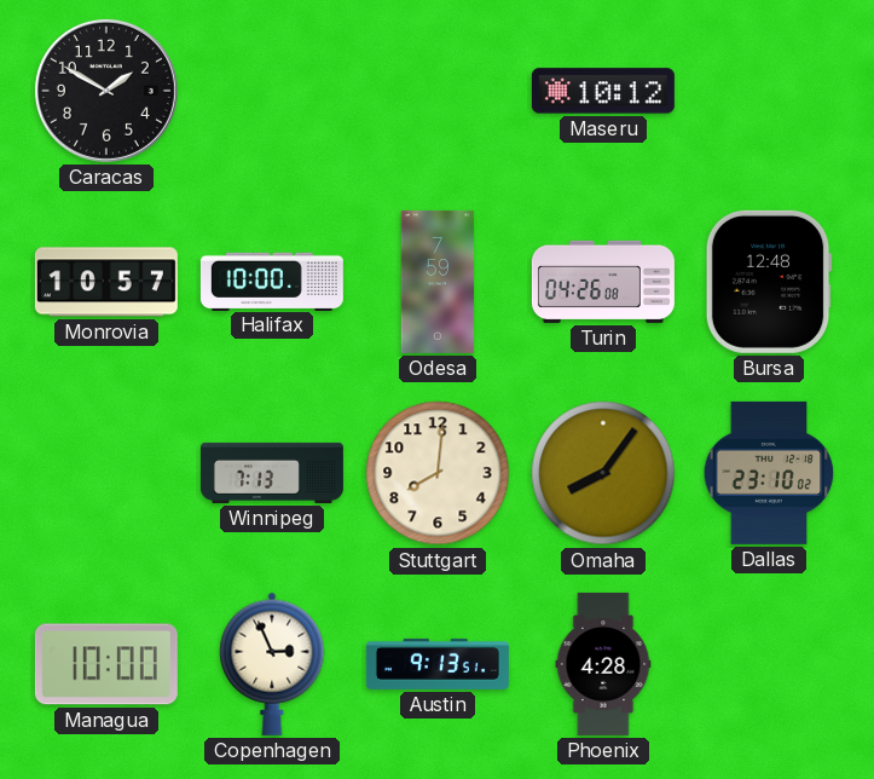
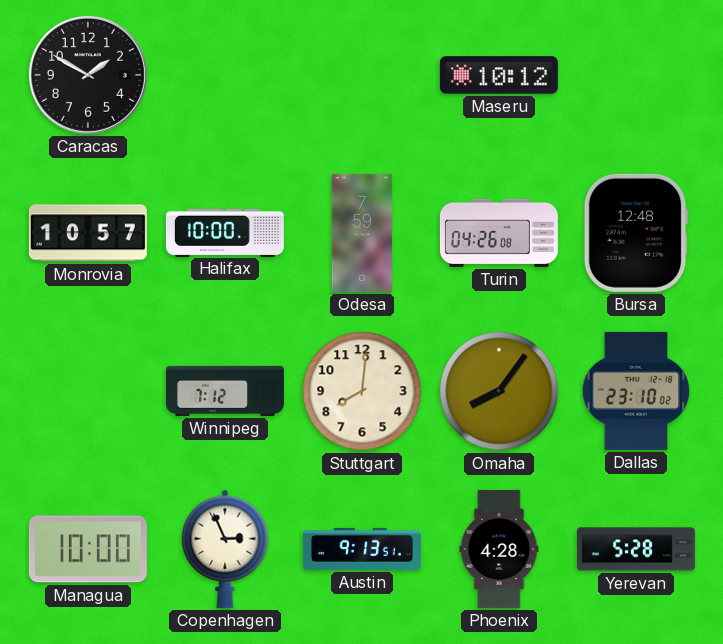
Winnipeg: 7:13 -> 7:12
Yerevan: none -> 5:28
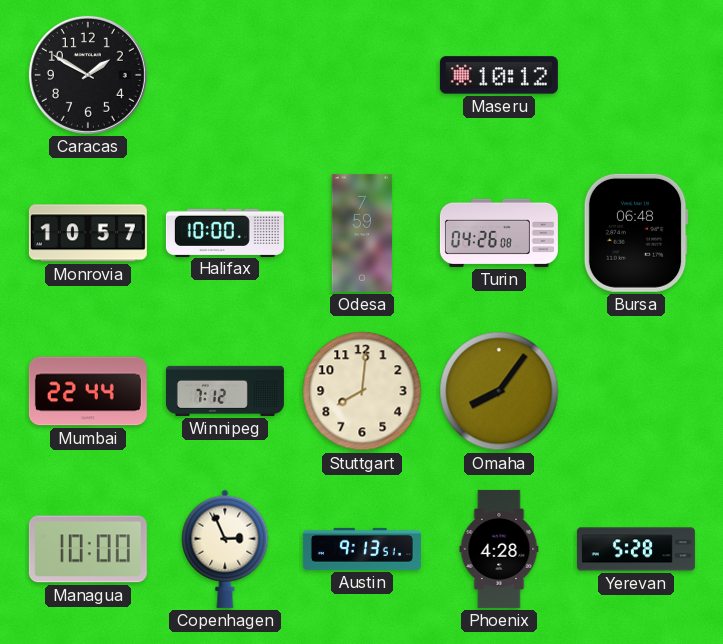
Bursa: 12:48 -> 06:48
Mumbai: none -> 22:44
Dallas: 23:10 -> none
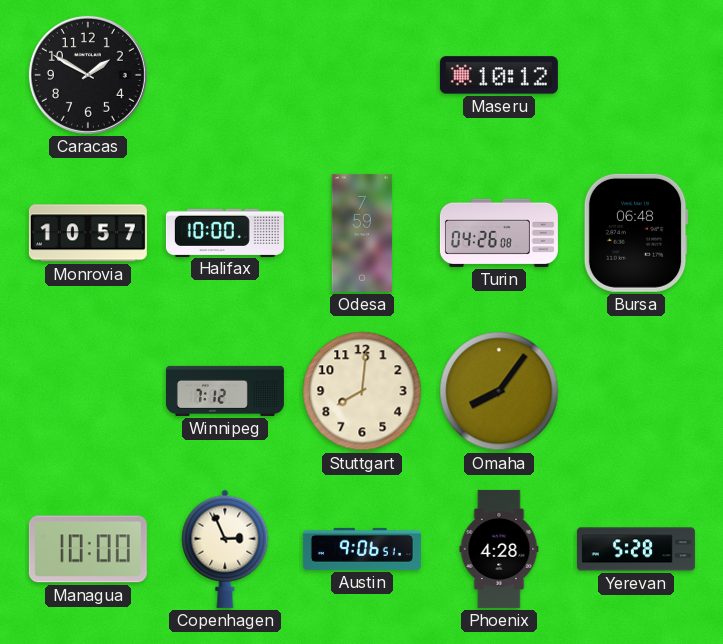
Mumbai: 22:44 -> none
Austin: 9:13 -> 9:06
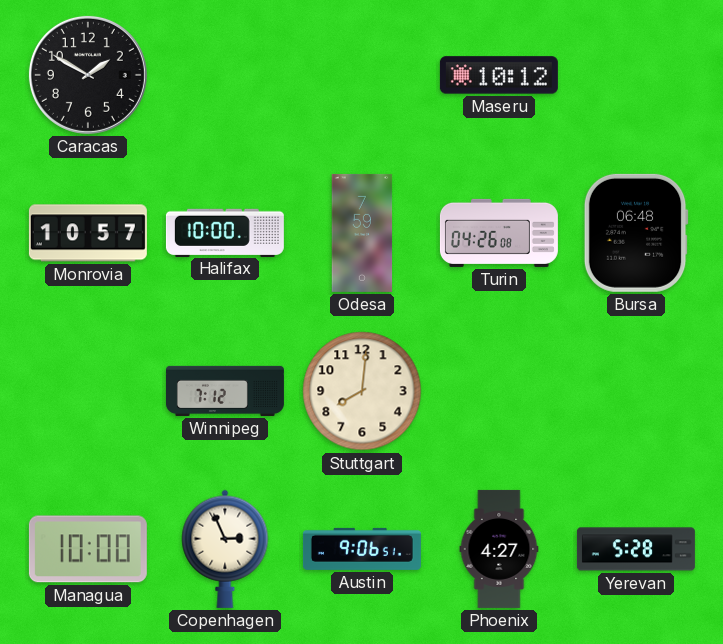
Omaha: 8:06 -> none
Phoenix: 4:28 -> 4:27
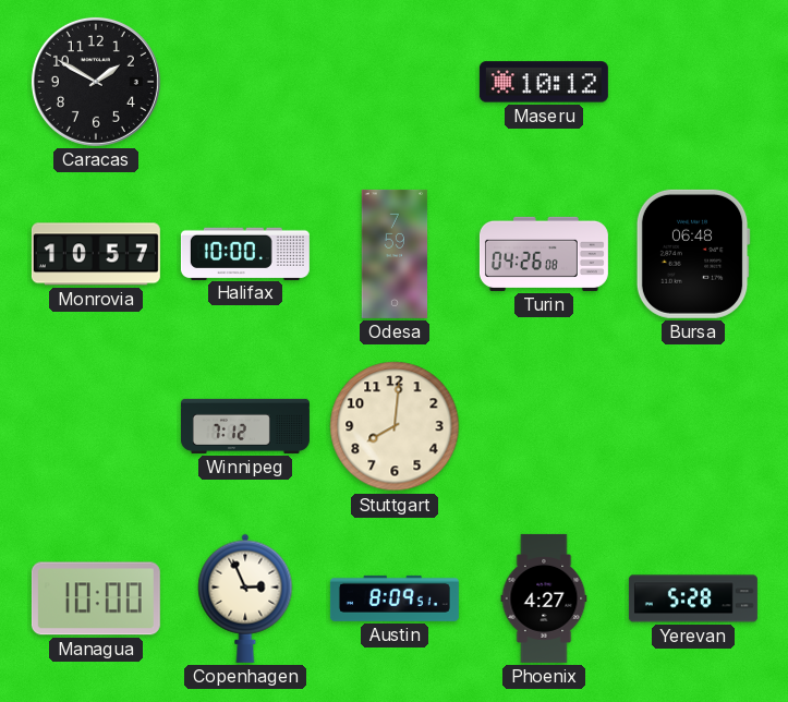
Austin: 9:06 -> 8:09
